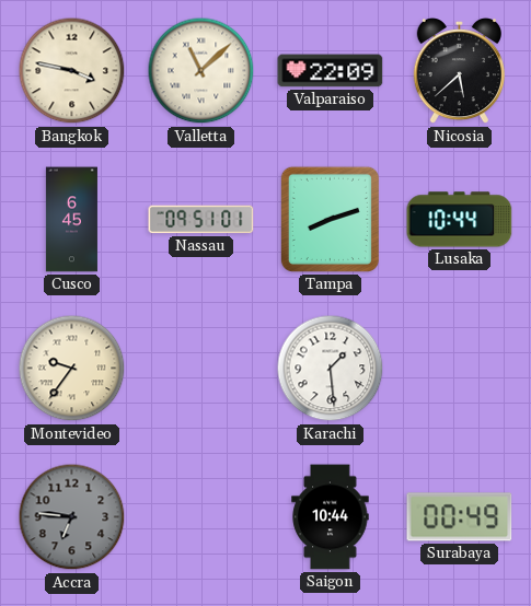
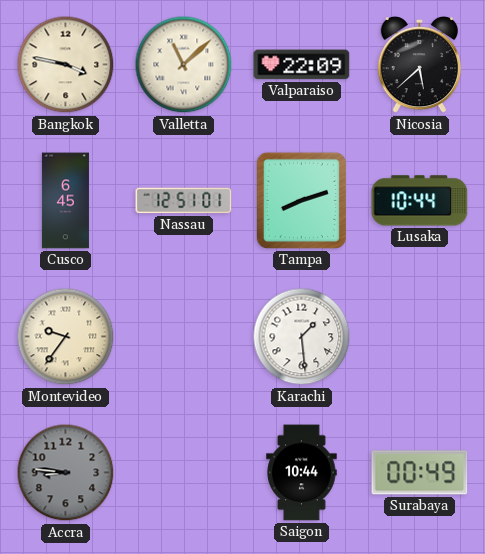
Nassau: 09:51 -> 12:51
Accra: 6:46 -> 8:46
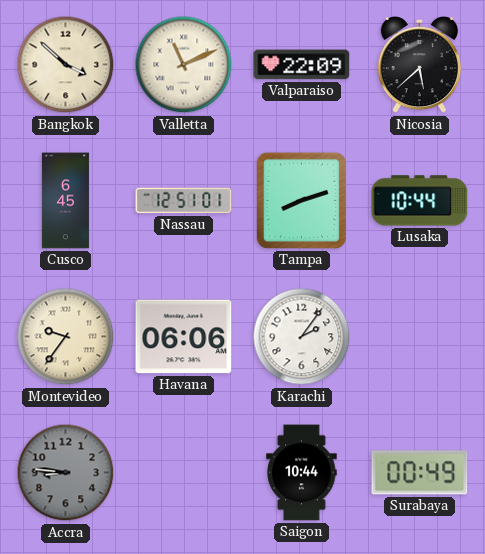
Bangkok: 3:47 -> 3:52
Valletta: 11:08 -> 11:11
Havana: none -> 06:06
Karachi: 1:29 -> 2:06
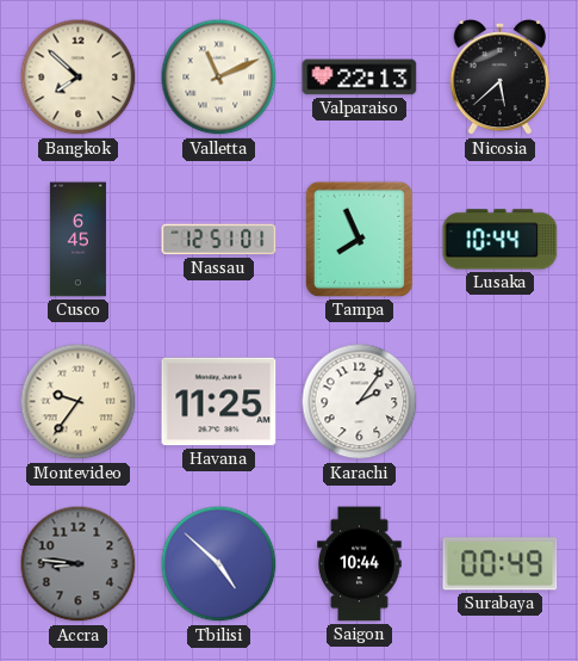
Bangkok: 3:52 -> 7:52
Valparaiso: 22:09 -> 22:13
Tampa: 8:12 -> 7:56
Havana: 06:06 -> 11:25
Tbilisi: none -> 4:52
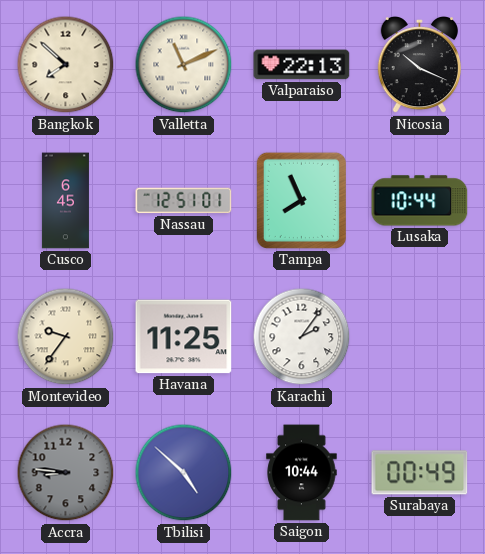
Nicosia: 5:38 -> 10:19
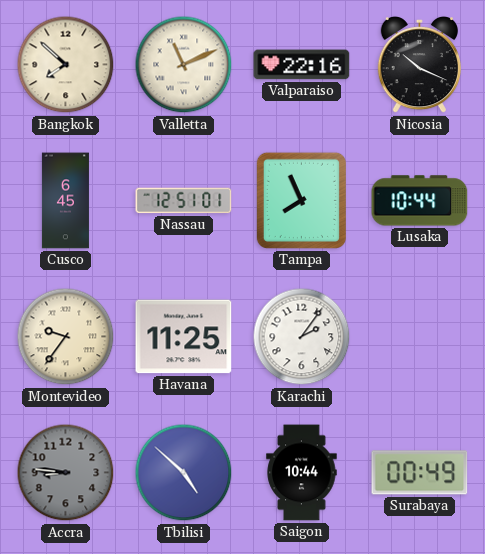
Valparaiso: 22:13 -> 22:16
